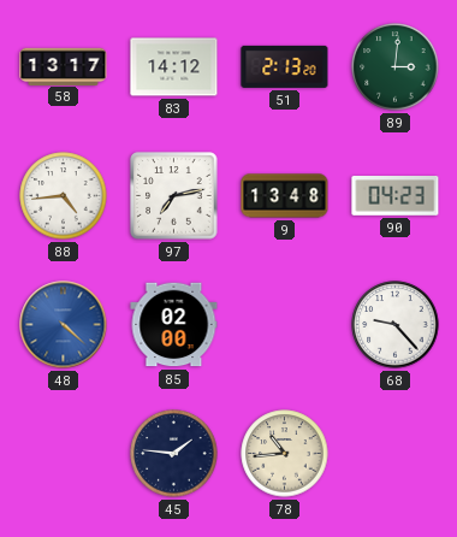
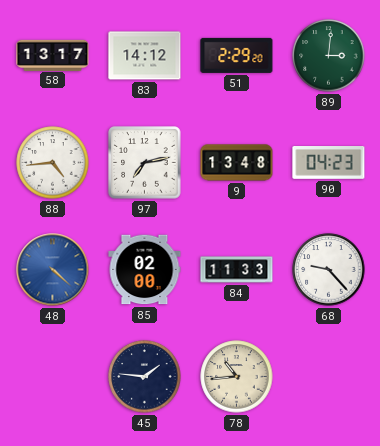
51: 2:13 -> 2:29
84: none -> 11:33
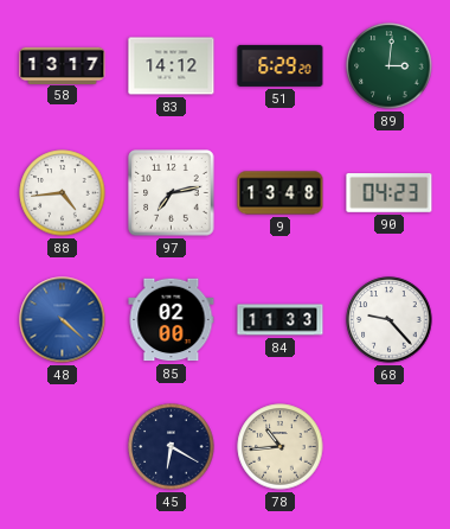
51: 2:29 -> 6:29
45: 1:46 -> 6:20
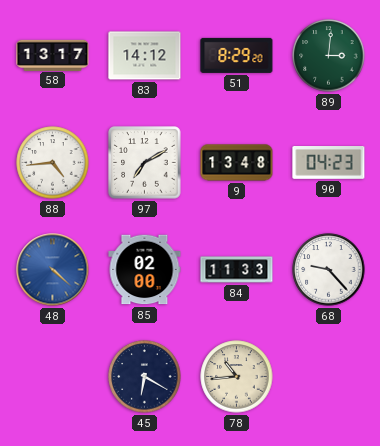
51: 6:29 -> 8:29
97: 7:13 -> 7:10
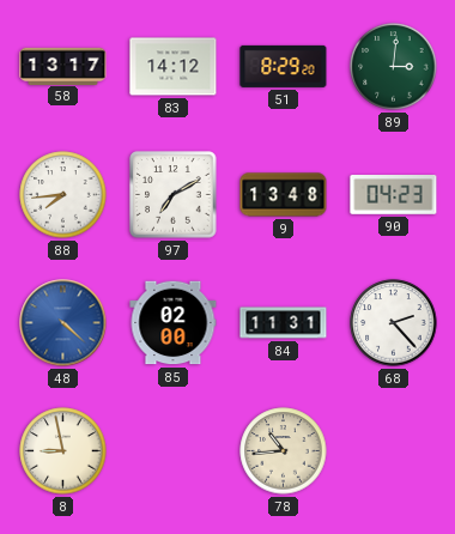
88: 4:44 -> 7:44
84: 11:33 -> 11:31
68: 9:23 -> 2:23
8: none -> 8:58
45: 6:20 -> none
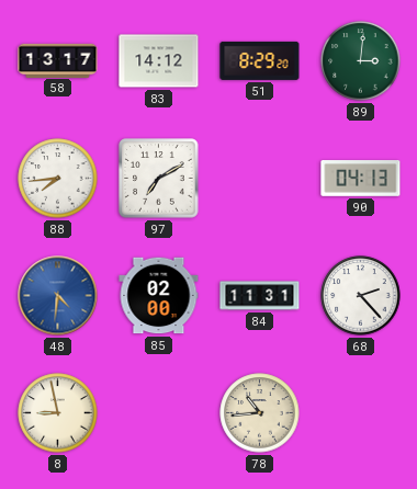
9: 13:48 -> none
90: 04:23 -> 04:13
48: 4:22 -> 4:31
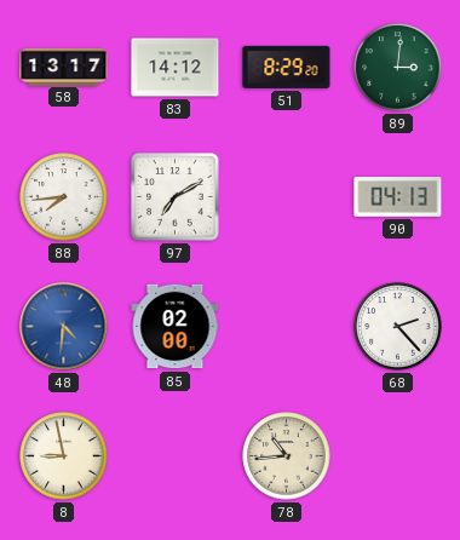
84: 11:31 -> none
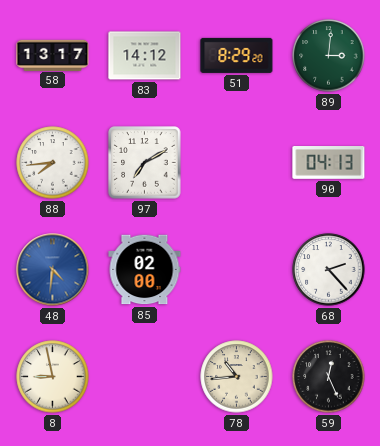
59: none -> 12:26
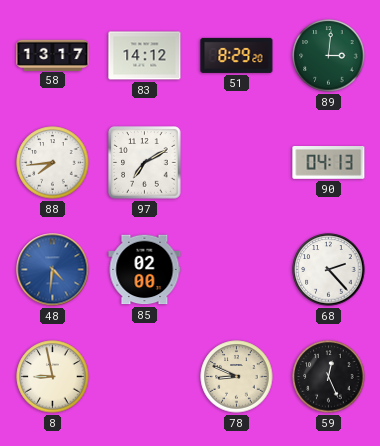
78: 10:44 -> 8:49
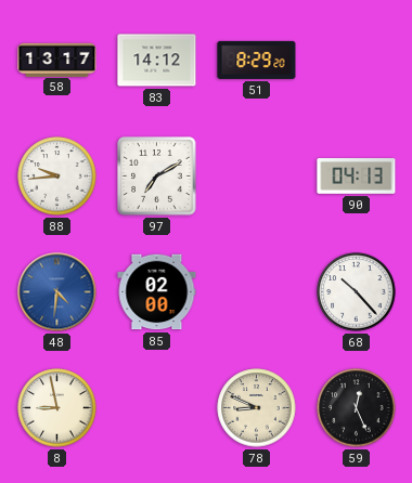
89: 3:01 -> none
88: 7:44 -> 9:44
68: 2:23 -> 10:23
